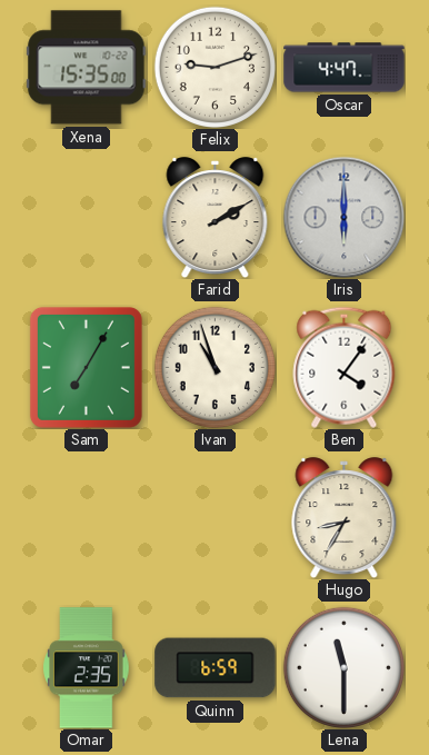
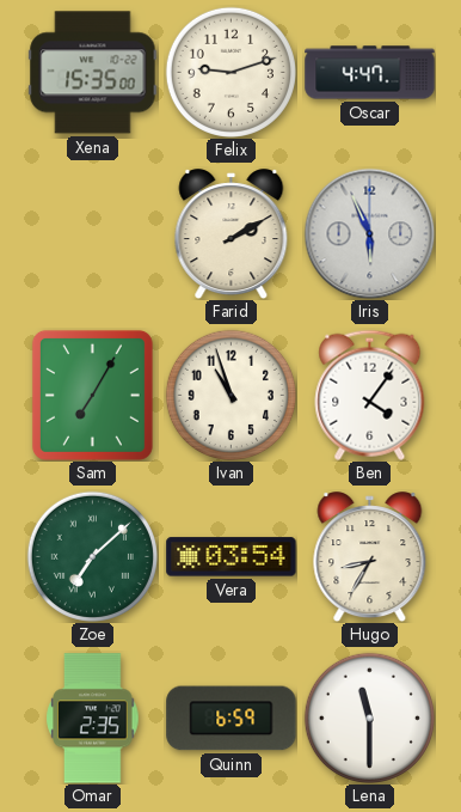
Iris: 6:00 -> 5:56
Zoe: none -> 7:08
Vera: none -> 03:54
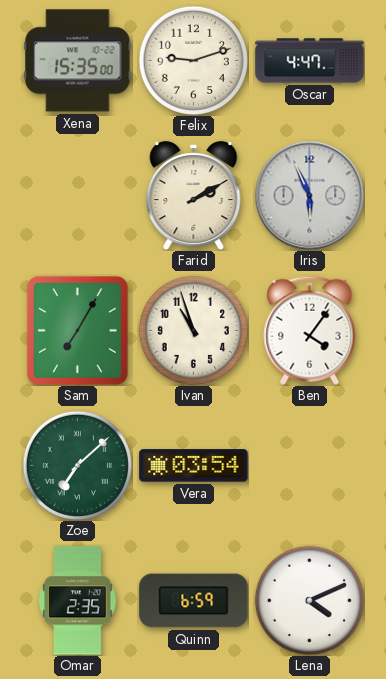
Hugo: 8:35 -> none
Lena: 11:30 -> 4:11
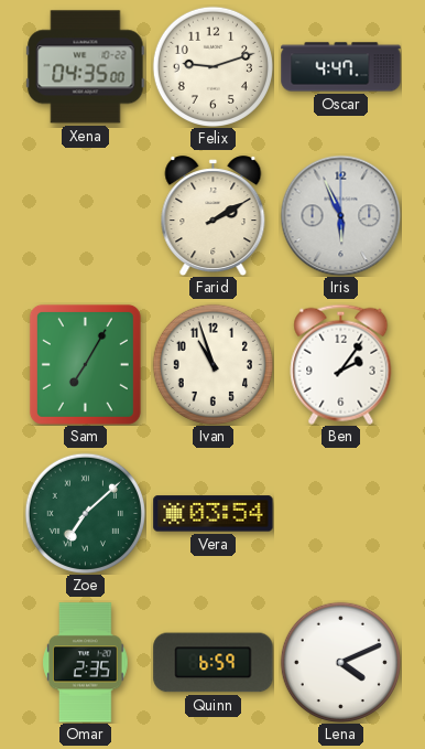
Xena: 15:35 -> 04:35
Ben: 4:06 -> 2:06
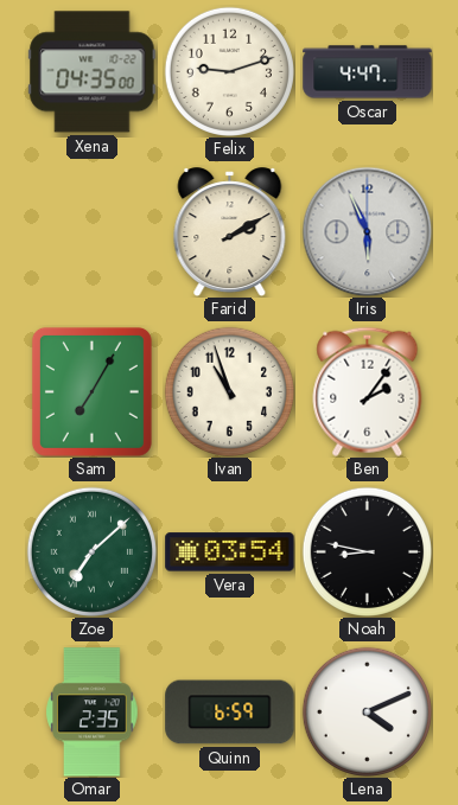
Noah: none -> 8:47
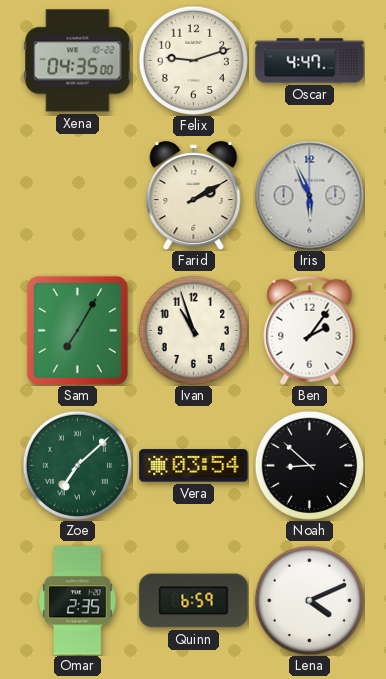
Noah: 8:47 -> 8:52
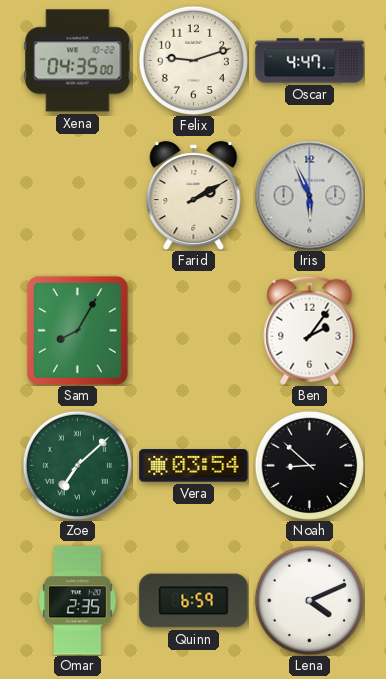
Sam: 7:05 -> 8:05
Ivan: 10:57 -> none
